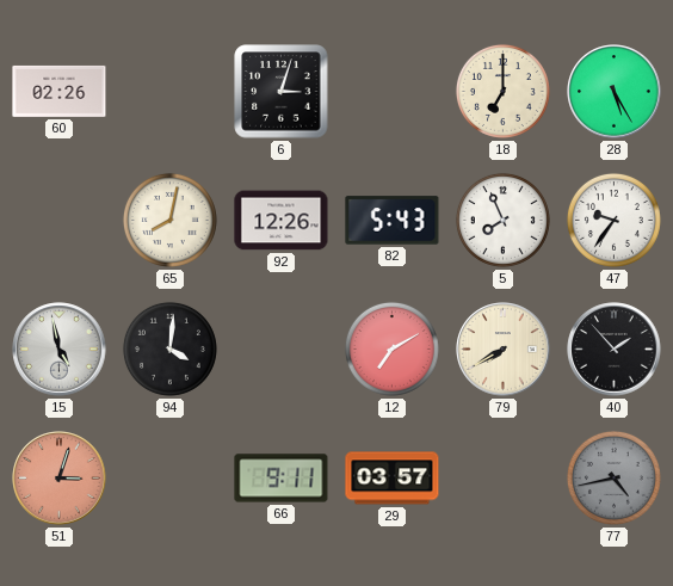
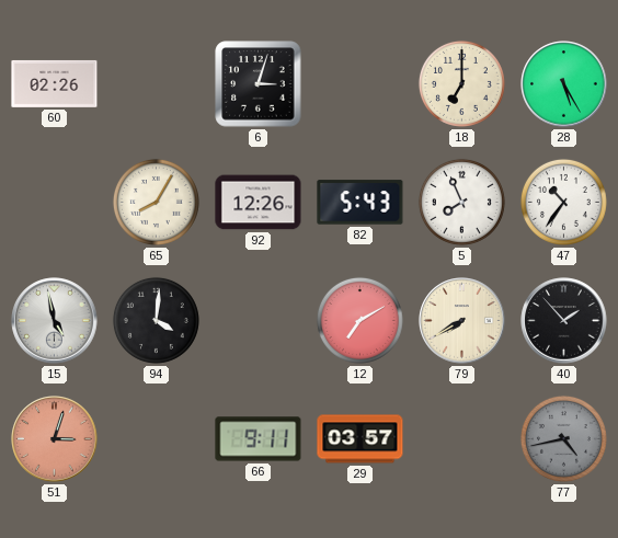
65: 8:02 -> 8:05
47: 9:36 -> 10:36
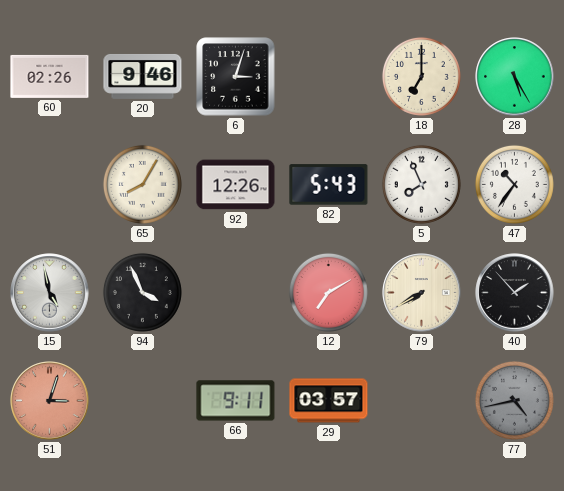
20: none -> 9:46
94: 4:01 -> 3:56
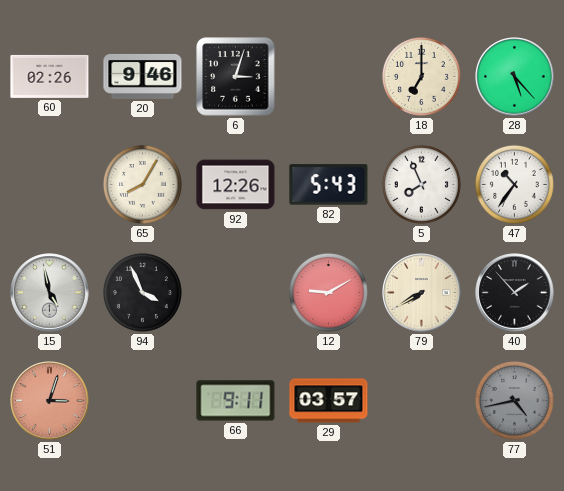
28: 5:25 -> 5:23
12: 7:10 -> 9:10
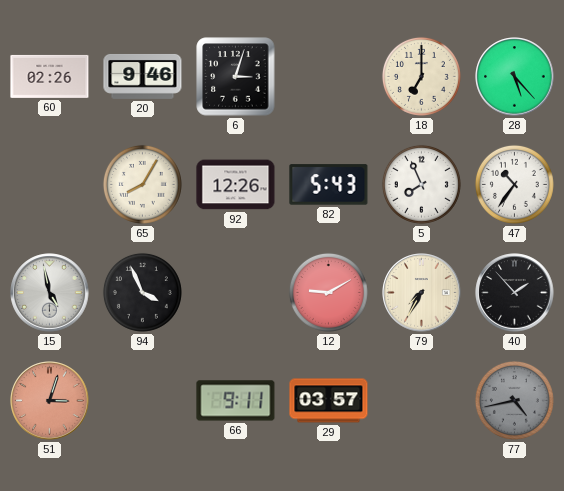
79: 7:40 -> 7:35
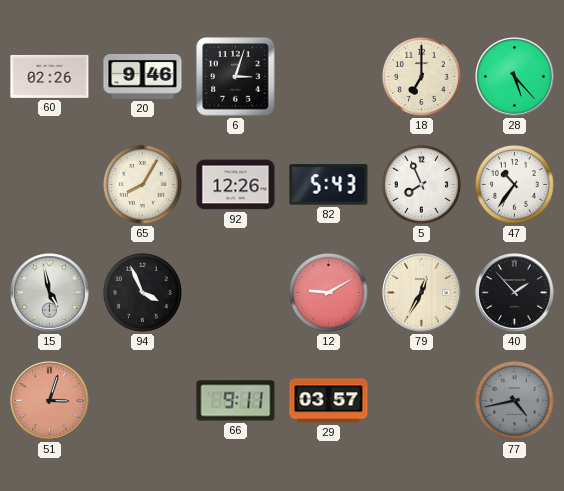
79: 7:35 -> 12:35
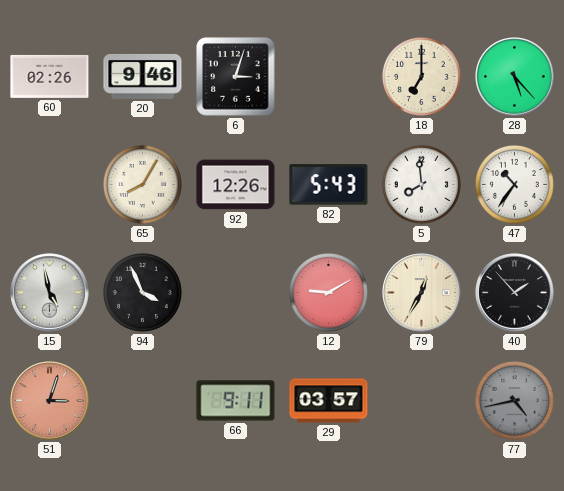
5: 7:56 -> 7:59
